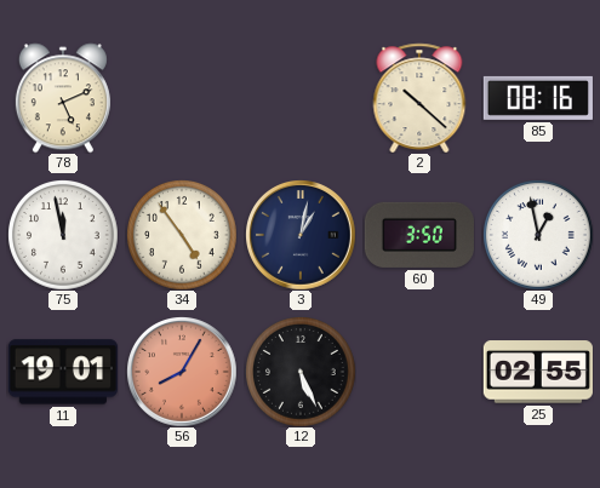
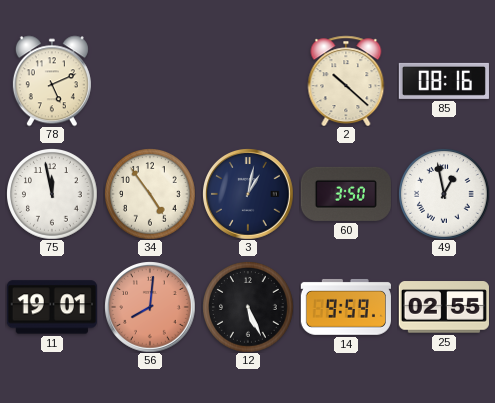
56: 8:05 -> 8:01
14: none -> 9:59
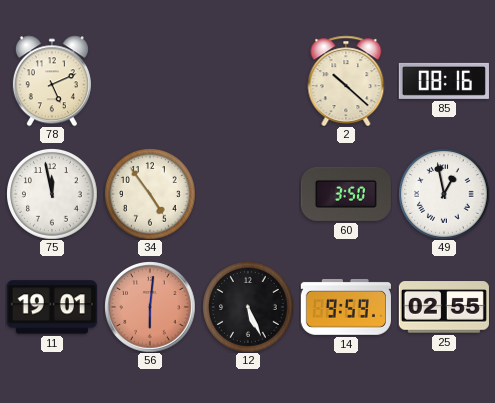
3: 1:02 -> none
56: 8:01 -> 6:01
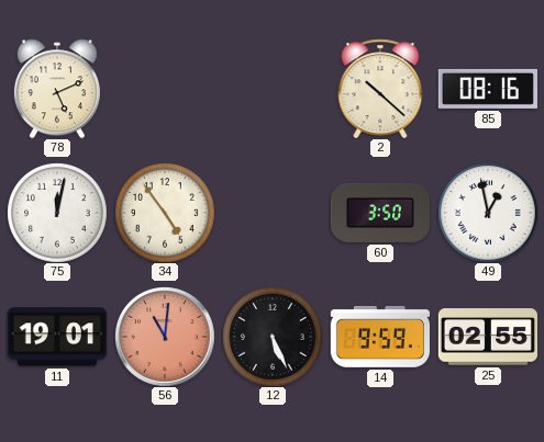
75: 11:58 -> 12:02
56: 6:01 -> 11:01
